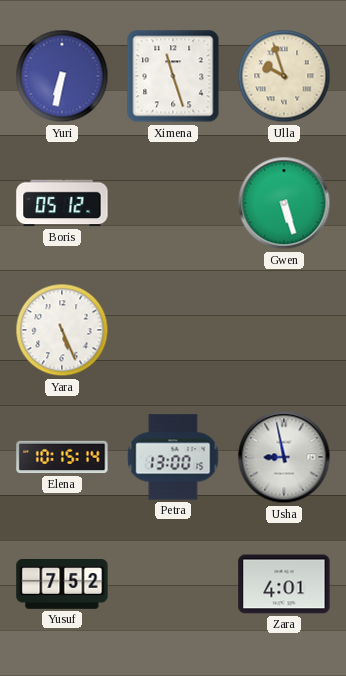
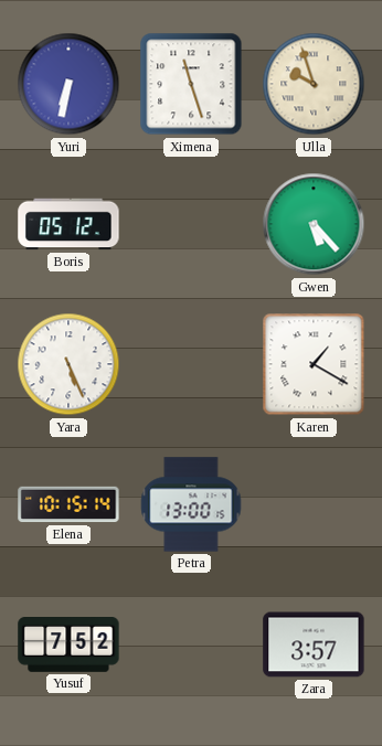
Gwen: 5:27 -> 5:23
Karen: none -> 1:20
Usha: 8:58 -> none
Zara: 4:01 -> 3:57
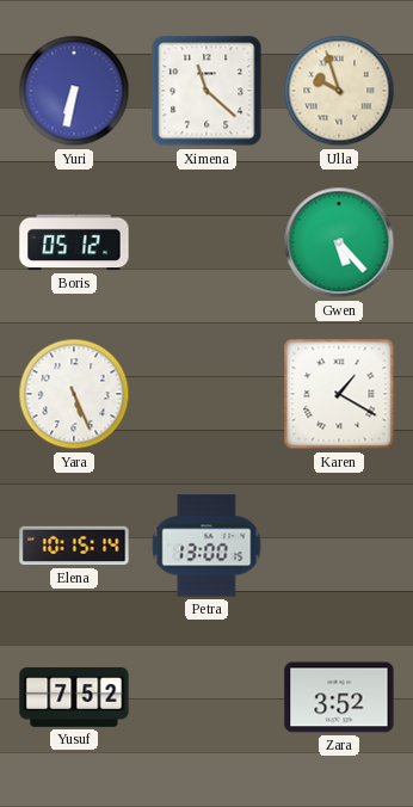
Ximena: 11:27 -> 11:22
Zara: 3:57 -> 3:52
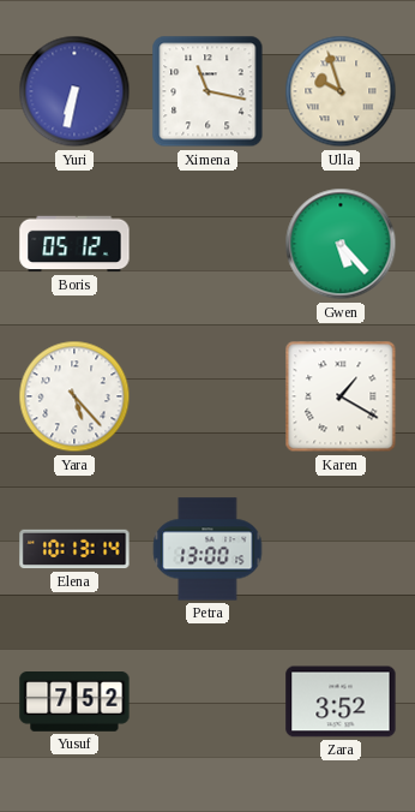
Ximena: 11:22 -> 11:17
Yara: 5:26 -> 5:23
Elena: 10:15 -> 10:13
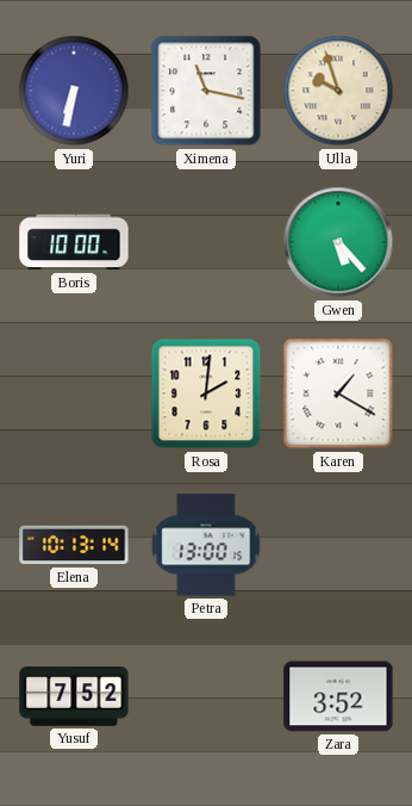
Boris: 05:12 -> 10:00
Yara: 5:23 -> none
Rosa: none -> 2:01
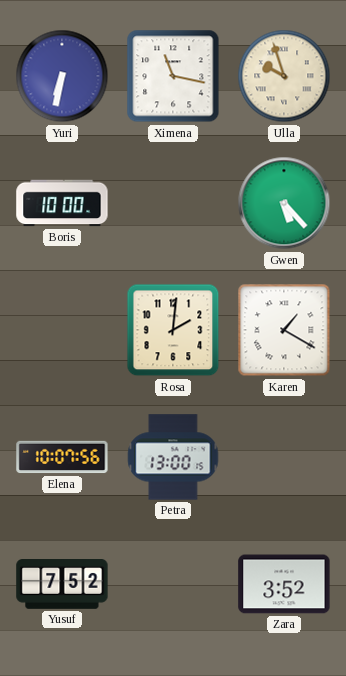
Elena: 10:13 -> 10:07
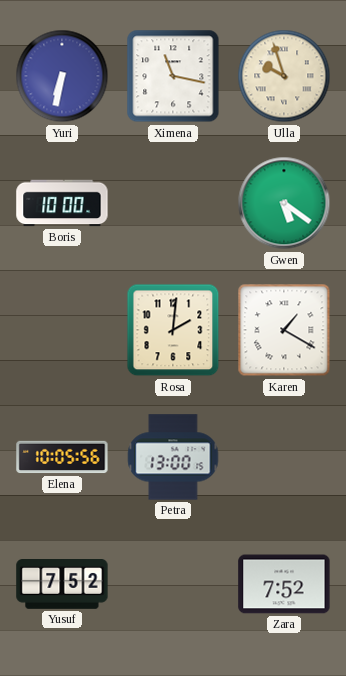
Gwen: 5:23 -> 5:21
Elena: 10:07 -> 10:05
Zara: 3:52 -> 7:52
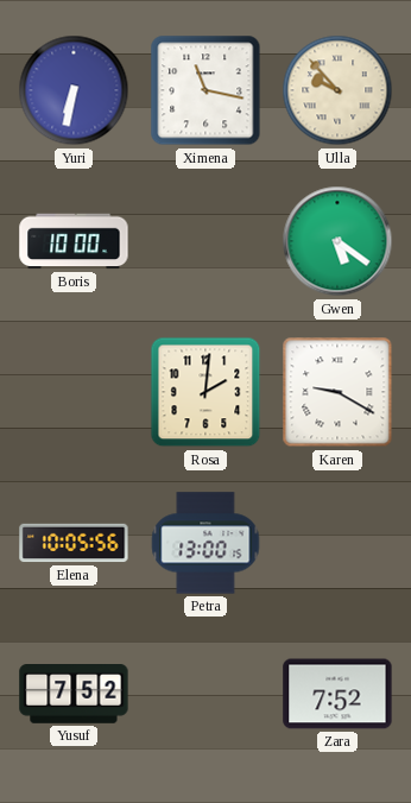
Ulla: 9:57 -> 9:53
Karen: 1:20 -> 9:20
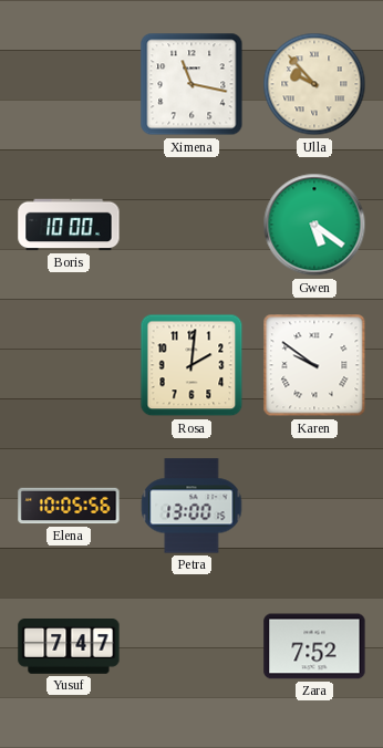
Yuri: 6:32 -> none
Karen: 9:20 -> 9:51
Yusuf: 7:52 -> 7:47
